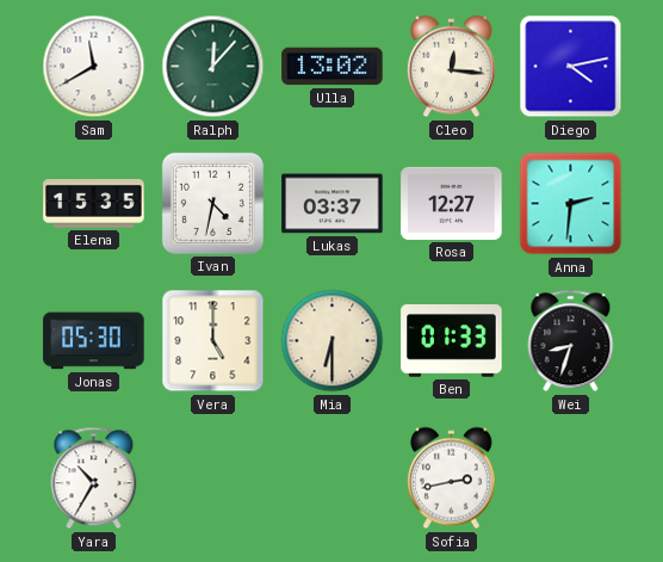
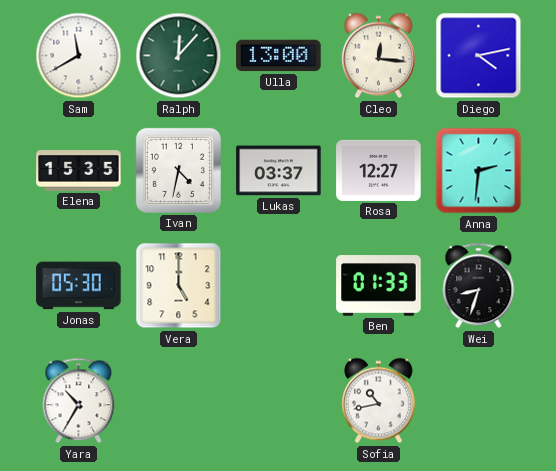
Ulla: 13:02 -> 13:00
Mia: 6:30 -> none
Sofia: 2:43 -> 10:43
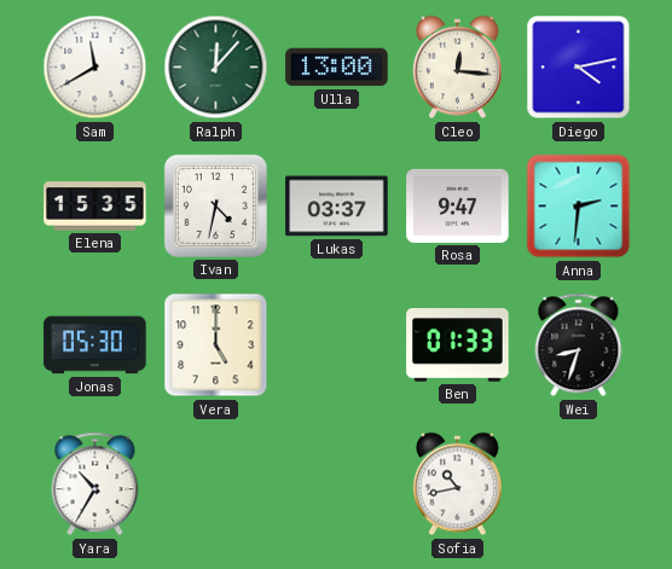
Rosa: 12:27 -> 9:47
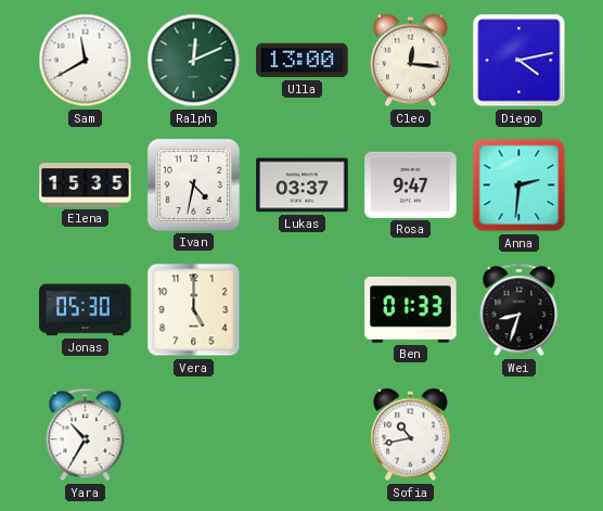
Ralph: 12:07 -> 12:11
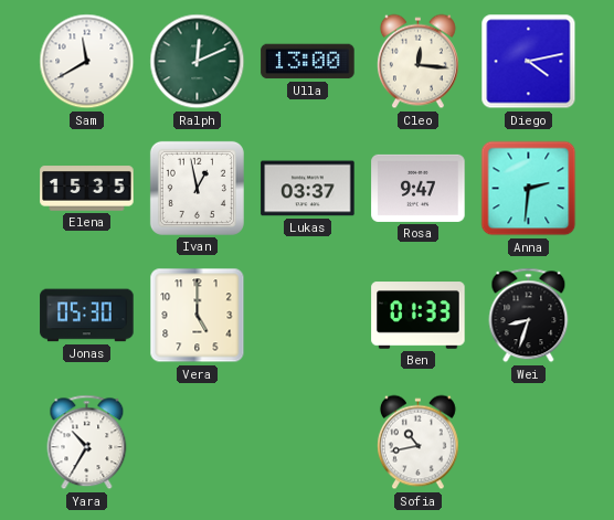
Ivan: 4:32 -> 12:58
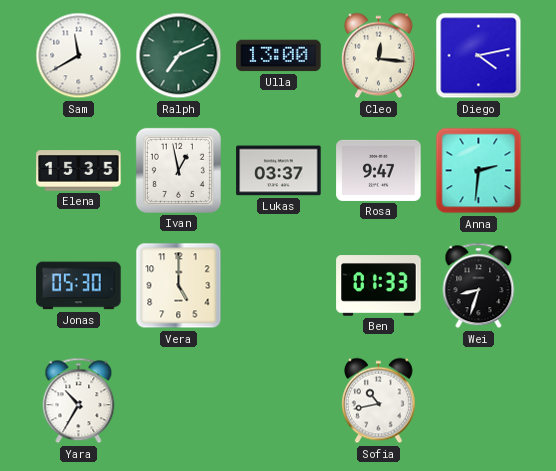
Ralph: 12:11 -> 7:11
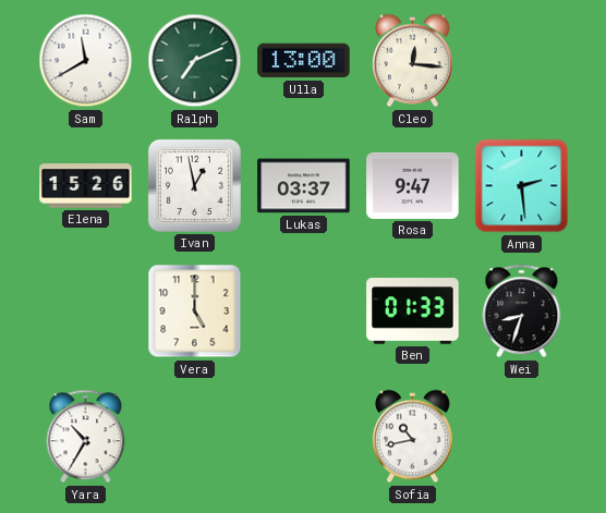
Diego: 4:13 -> none
Elena: 15:35 -> 15:26
Anna: 2:31 -> 2:29
Jonas: 05:30 -> none
